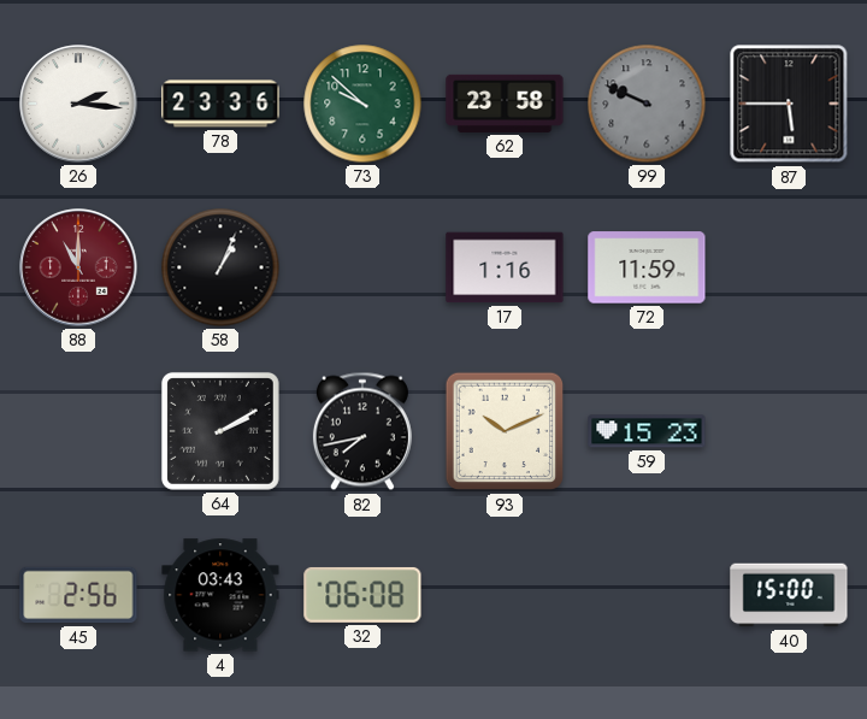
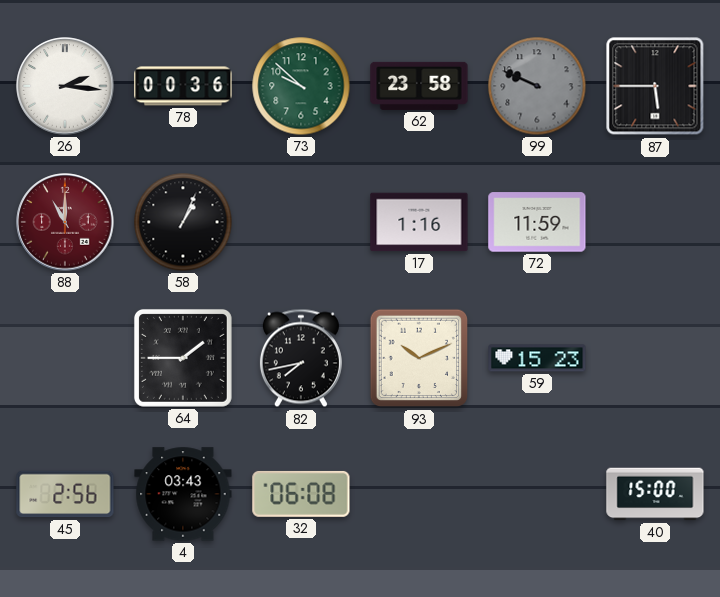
78: 23:36 -> 00:36
64: 2:10 -> 1:45
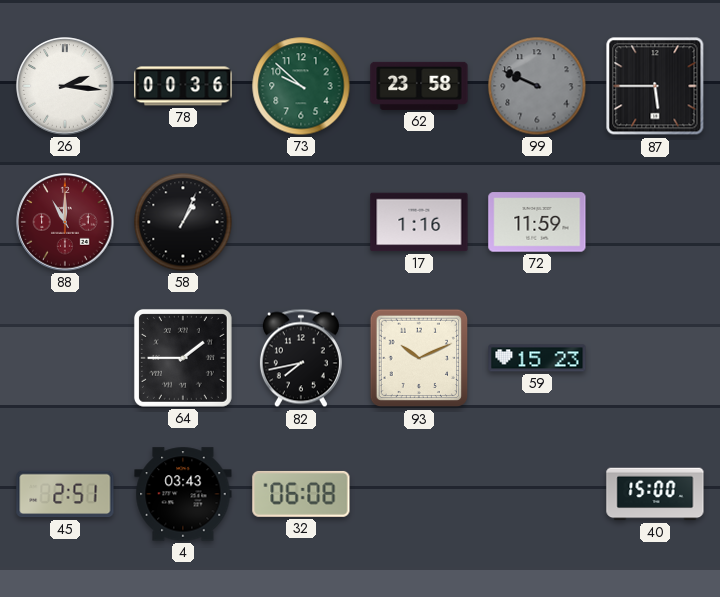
45: 2:56 -> 2:51
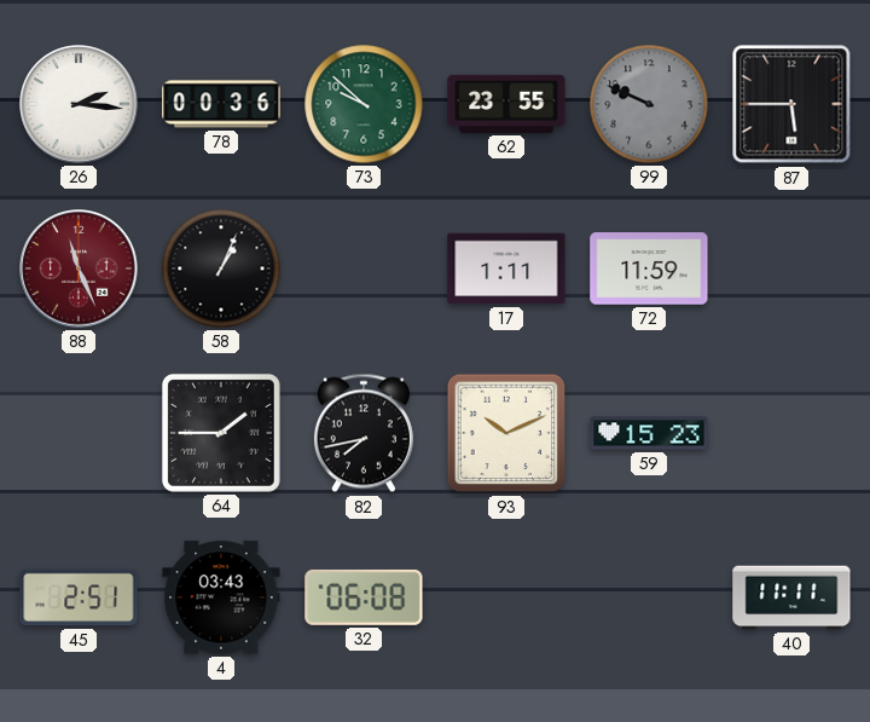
62: 23:58 -> 23:55
88: 11:00 -> 11:26
17: 1:16 -> 1:11
40: 15:00 -> 11:11
